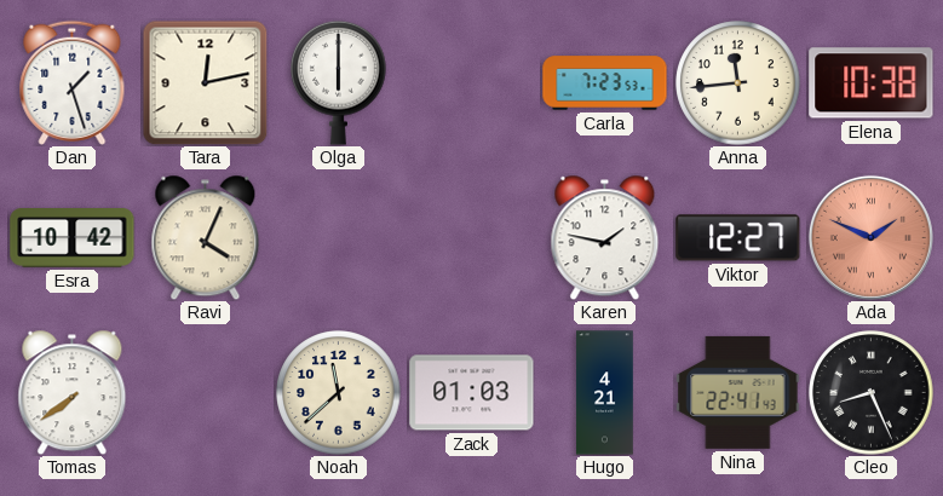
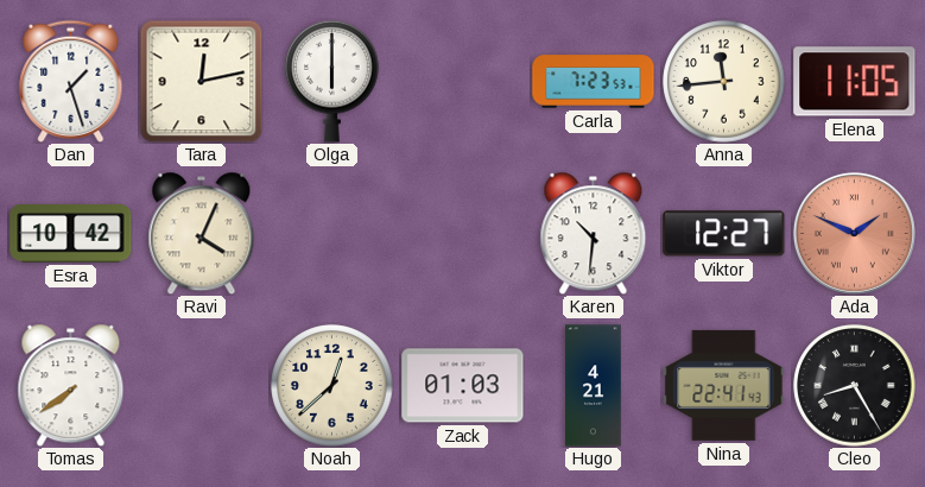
Elena: 10:38 -> 11:05
Karen: 1:47 -> 10:31
Noah: 11:38 -> 12:38
Cleo: 8:26 -> 8:25
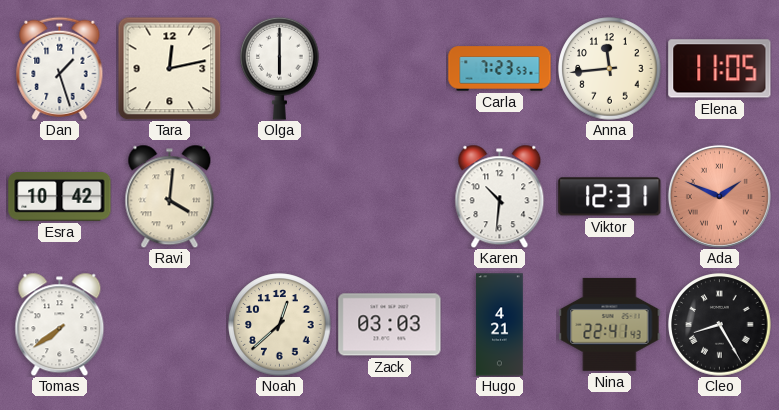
Ravi: 4:04 -> 4:01
Viktor: 12:27 -> 12:31
Zack: 01:03 -> 03:03
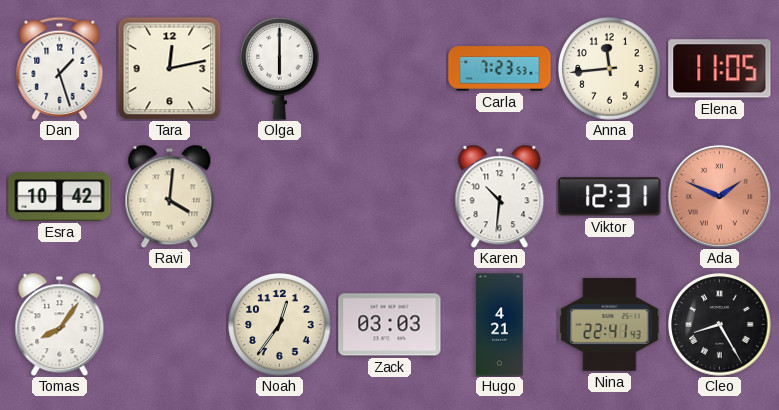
Tomas: 7:39 -> 8:06
Noah: 12:38 -> 12:36
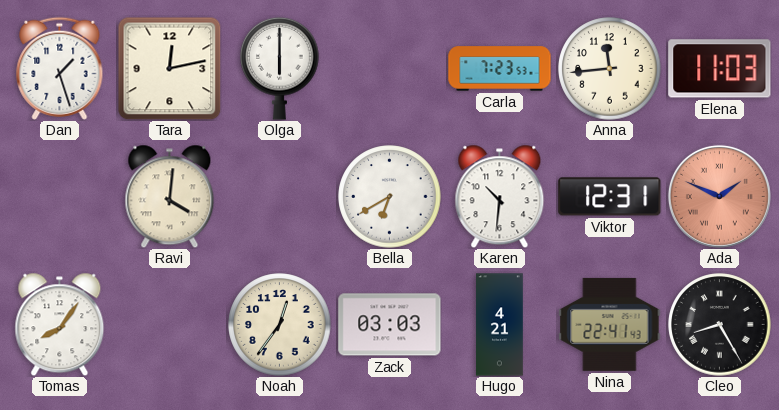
Elena: 11:05 -> 11:03
Esra: 10:42 -> none
Bella: none -> 6:40
